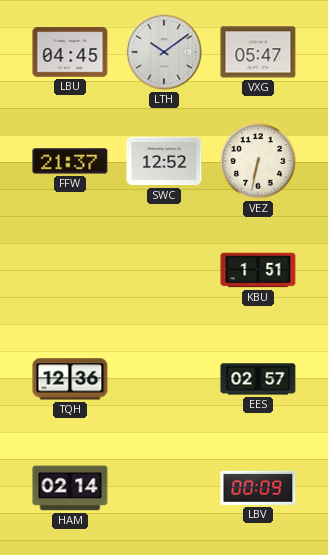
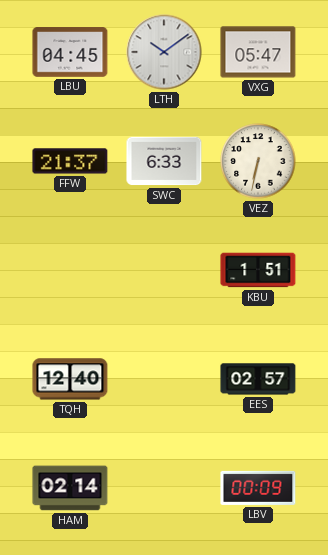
SWC: 12:52 -> 6:33
TQH: 12:36 -> 12:40
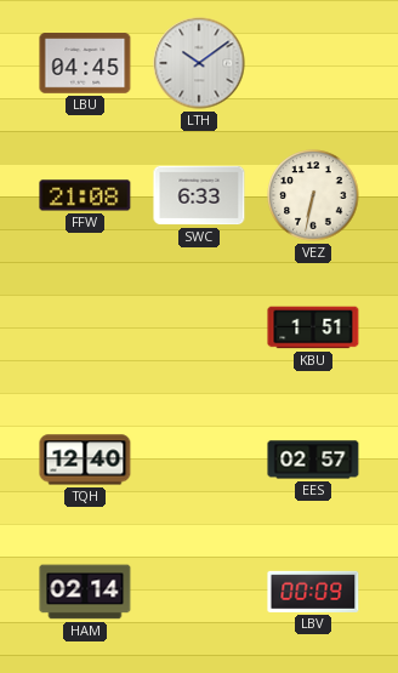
VXG: 05:47 -> none
FFW: 21:37 -> 21:08
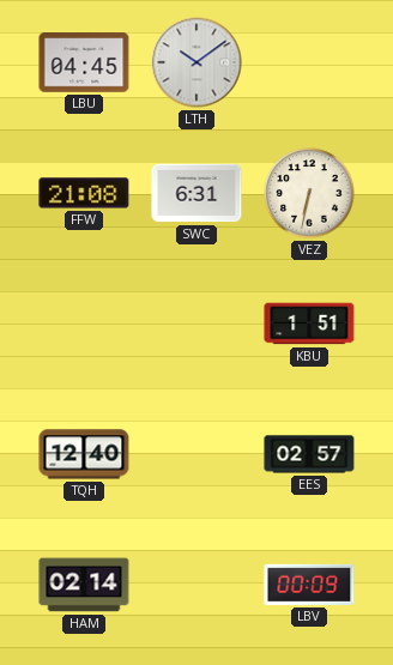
SWC: 6:33 -> 6:31
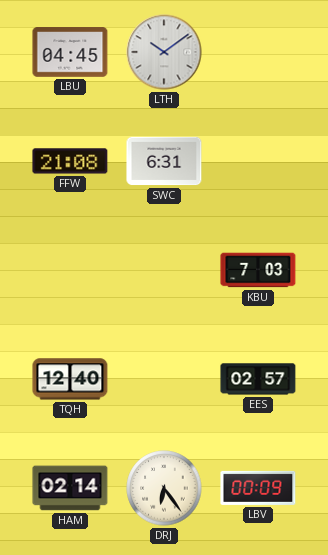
VEZ: 6:32 -> none
KBU: 1:51 -> 7:03
DRJ: none -> 6:24
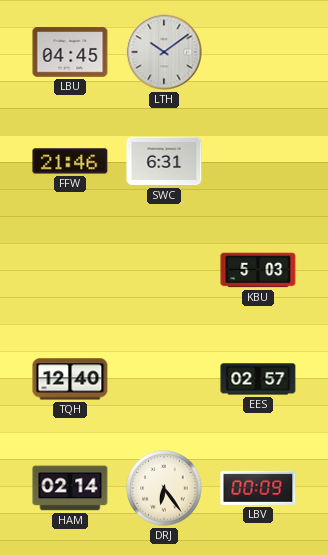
FFW: 21:08 -> 21:46
KBU: 7:03 -> 5:03
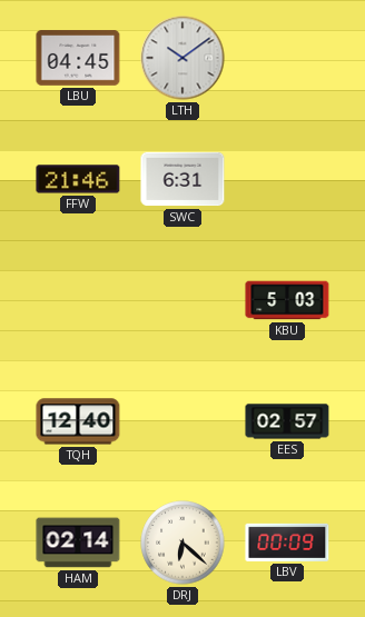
DRJ: 6:24 -> 6:22
